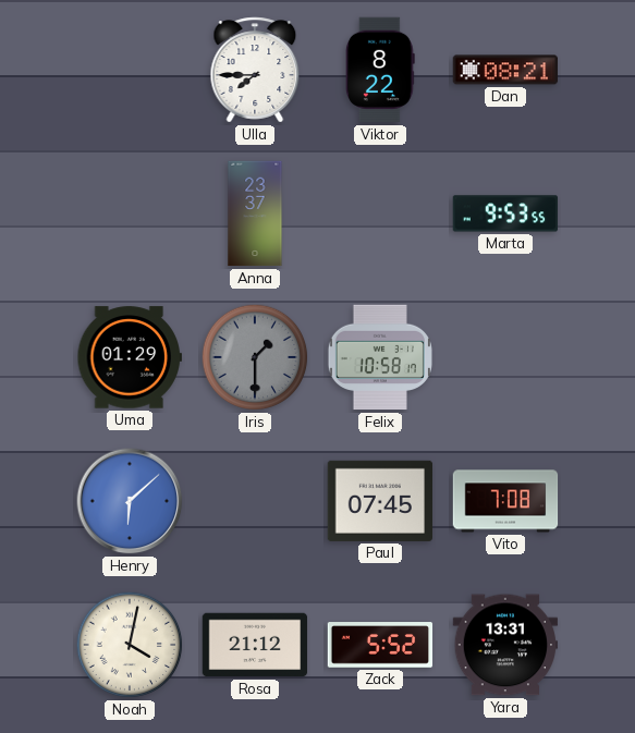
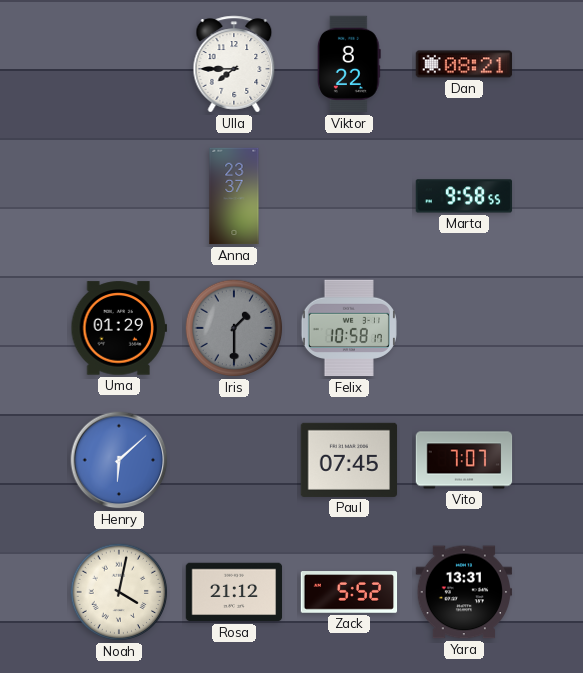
Marta: 9:53 -> 9:58
Vito: 7:08 -> 7:07
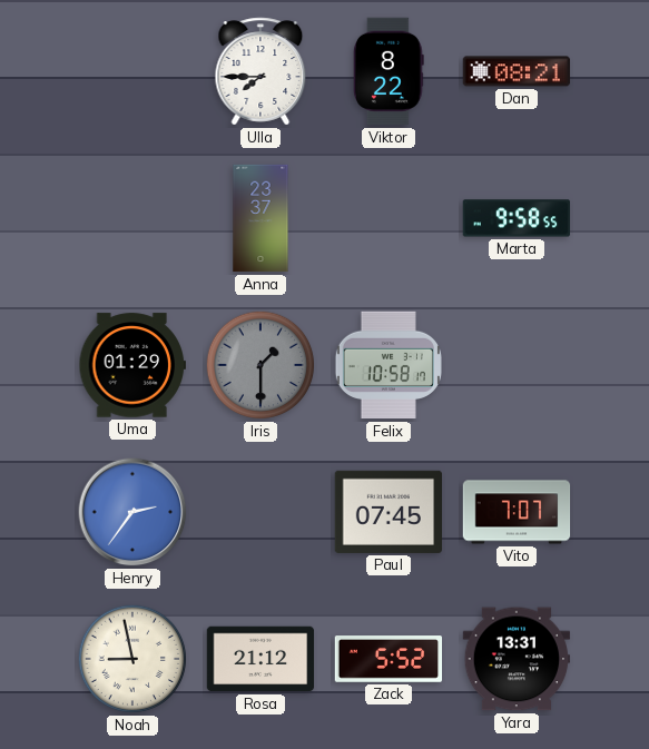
Henry: 6:08 -> 2:36
Noah: 4:02 -> 8:58
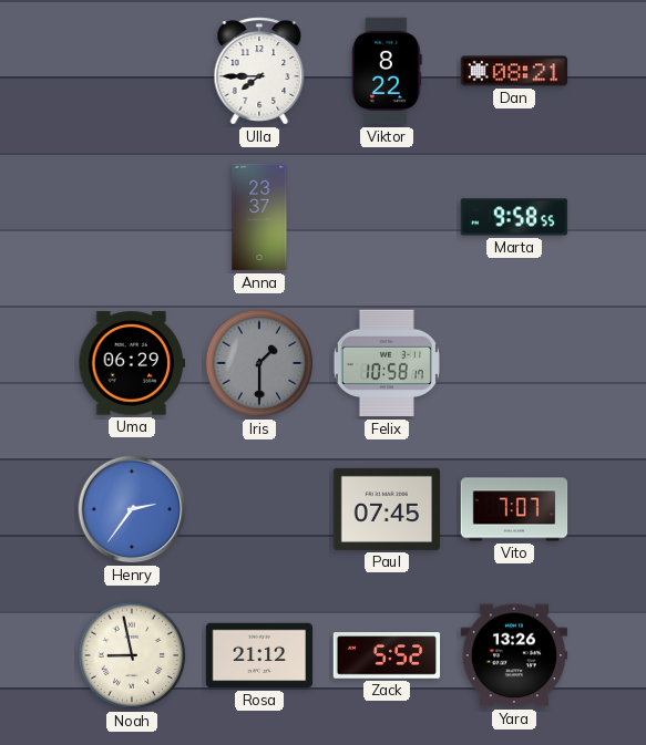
Uma: 01:29 -> 06:29
Yara: 13:31 -> 13:26
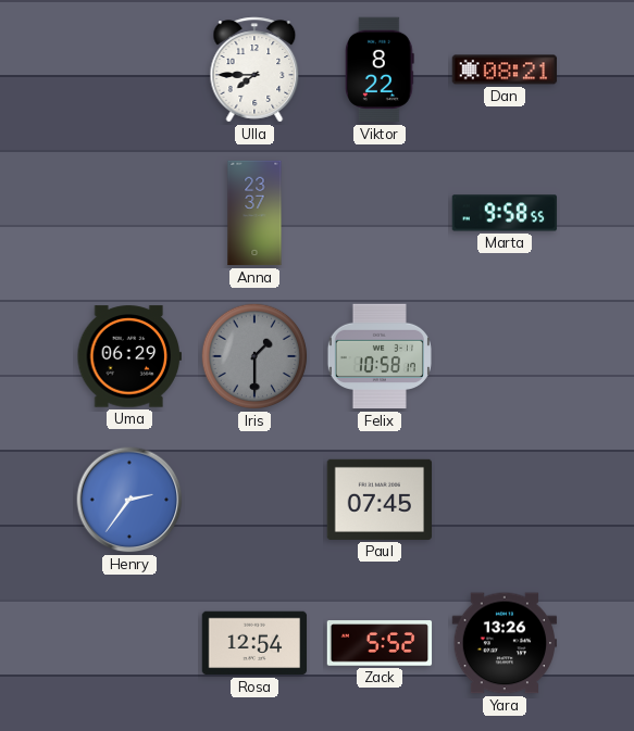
Vito: 7:07 -> none
Noah: 8:58 -> none
Rosa: 21:12 -> 12:54
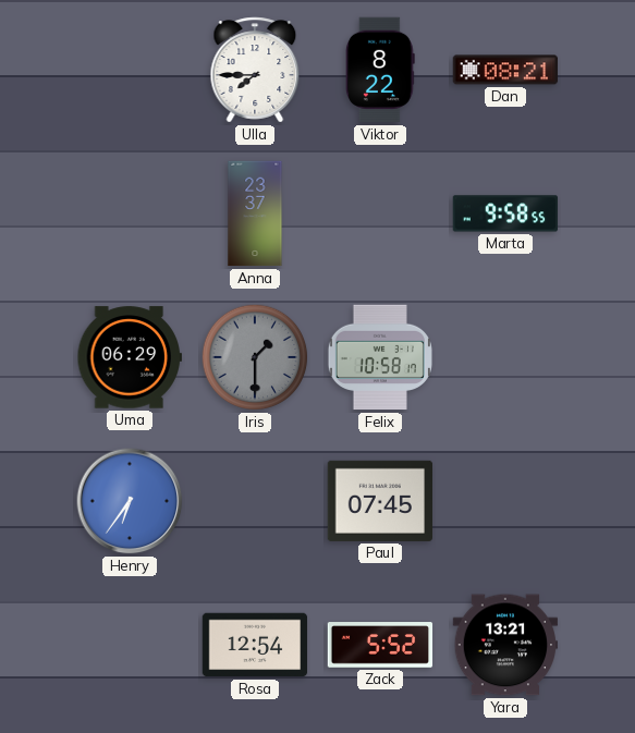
Henry: 2:36 -> 6:36
Yara: 13:26 -> 13:21
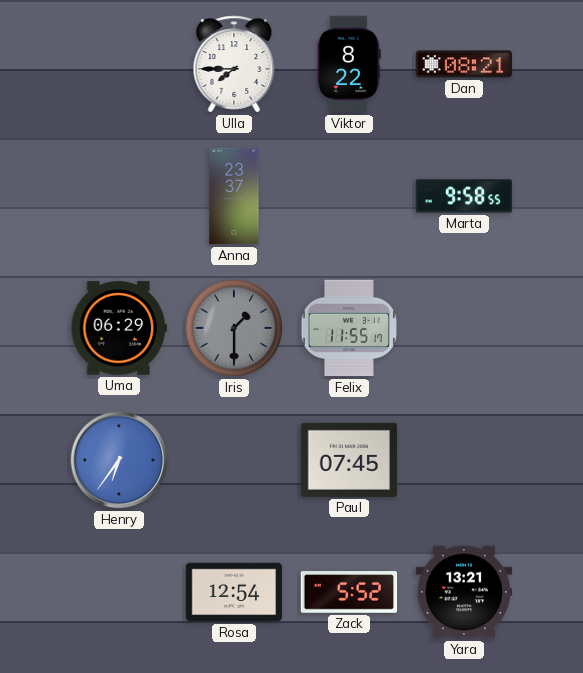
Felix: 10:58 -> 11:55
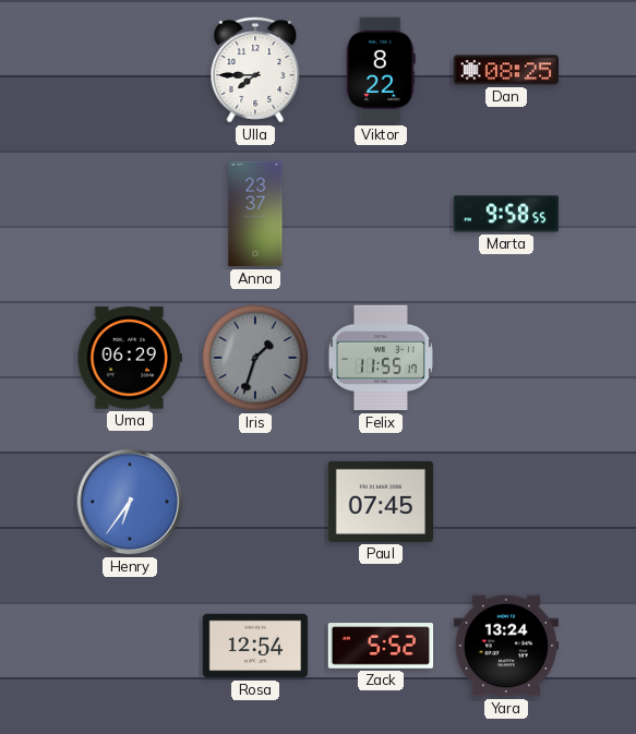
Dan: 08:21 -> 08:25
Iris: 1:30 -> 1:33
Yara: 13:21 -> 13:24
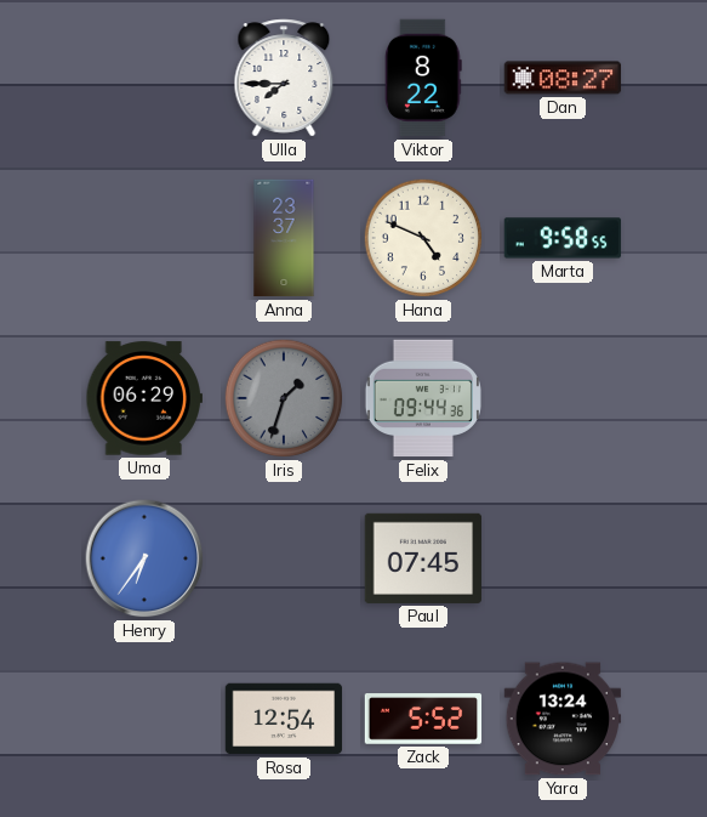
Dan: 08:25 -> 08:27
Hana: none -> 4:49
Felix: 11:55 -> 09:44
